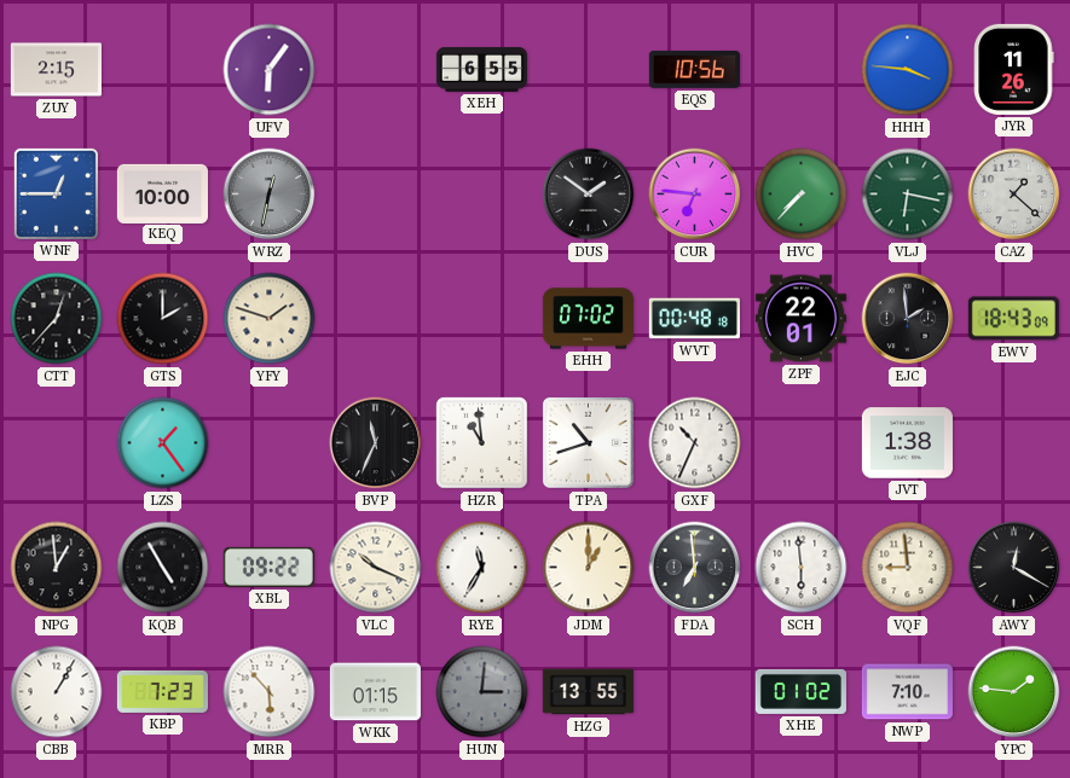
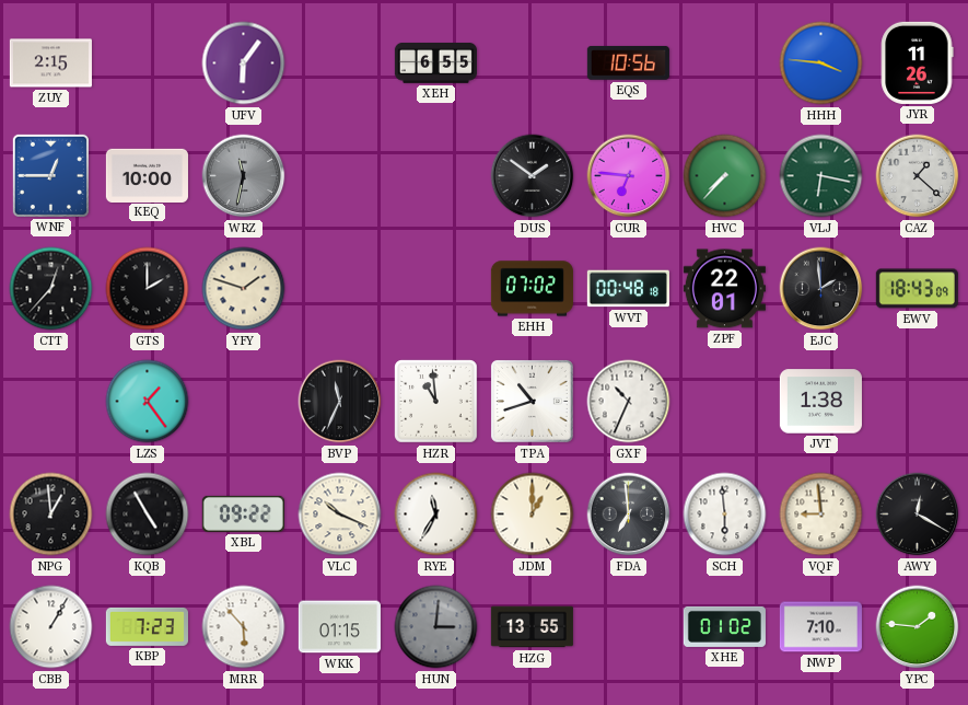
WRZ: 12:32 -> 11:32
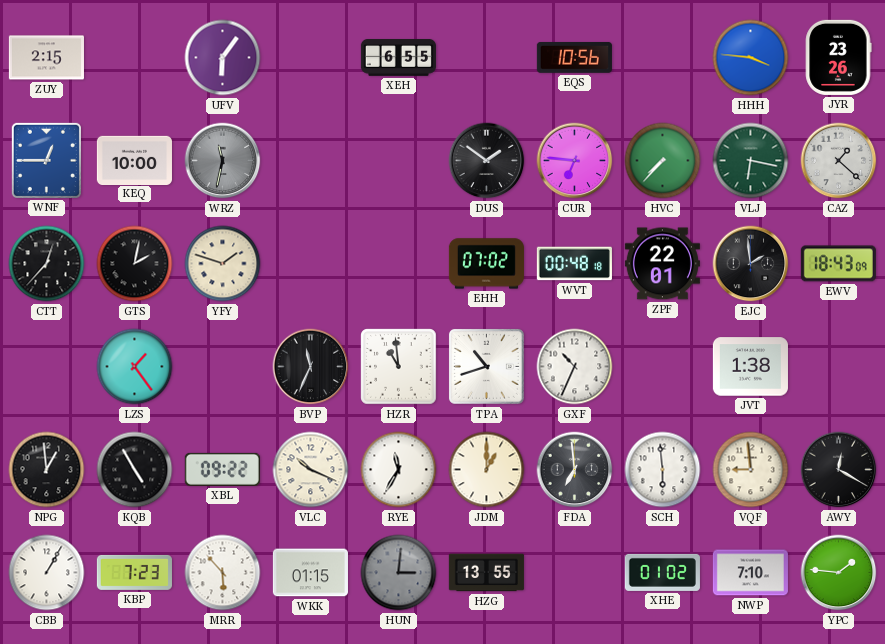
JYR: 11:26 -> 23:26
GTS: 2:00 -> 2:02
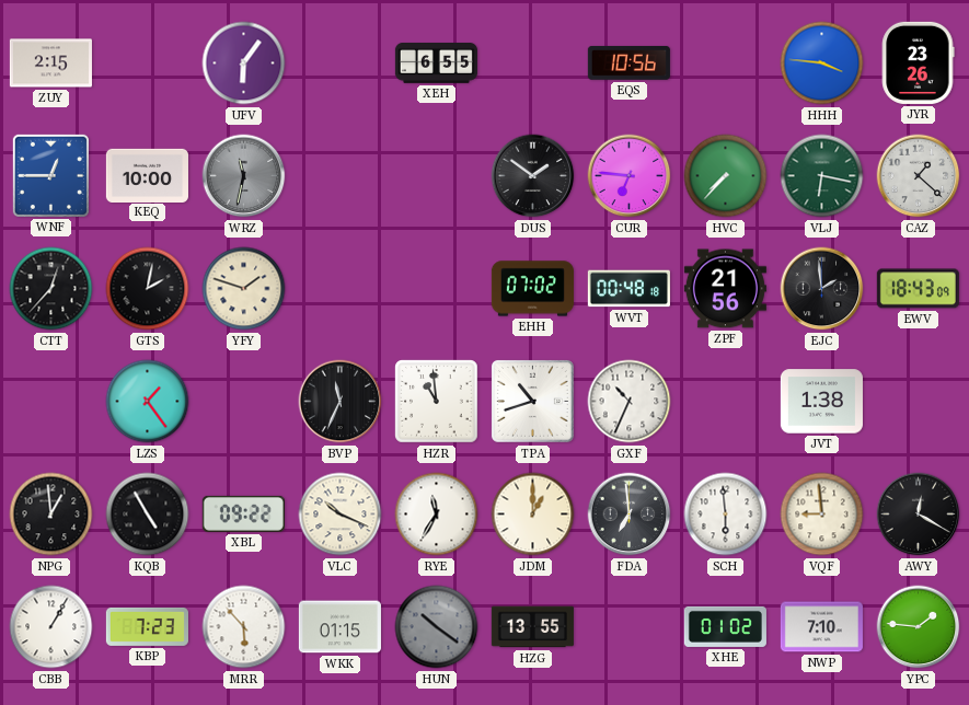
ZPF: 22:01 -> 21:56
HUN: 3:01 -> 10:21
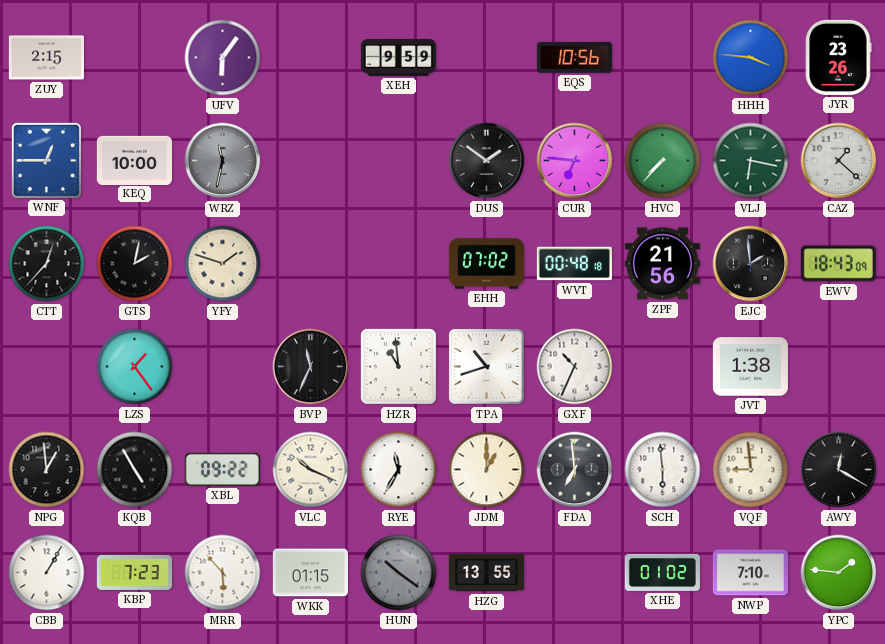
XEH: 6:55 -> 9:59
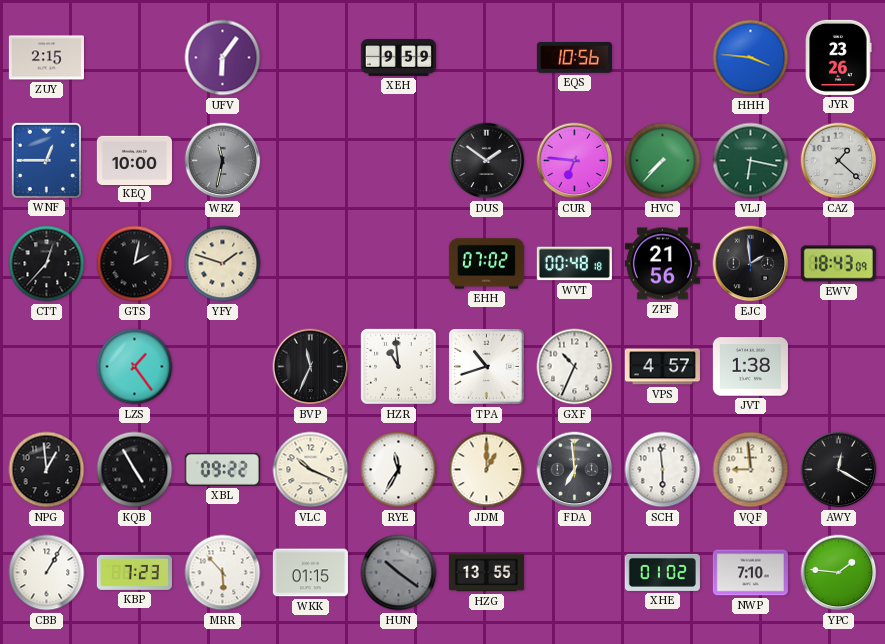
VPS: none -> 4:57
